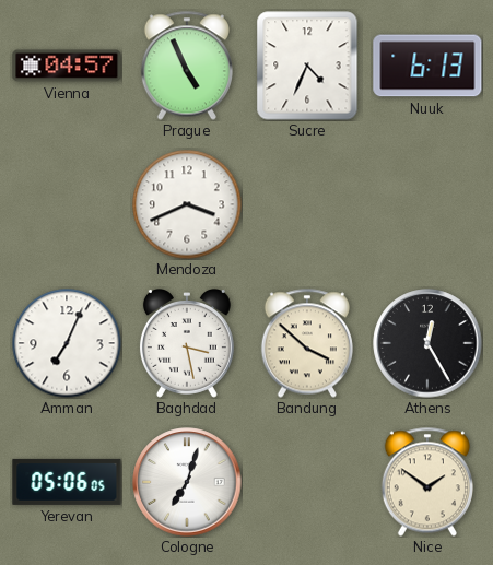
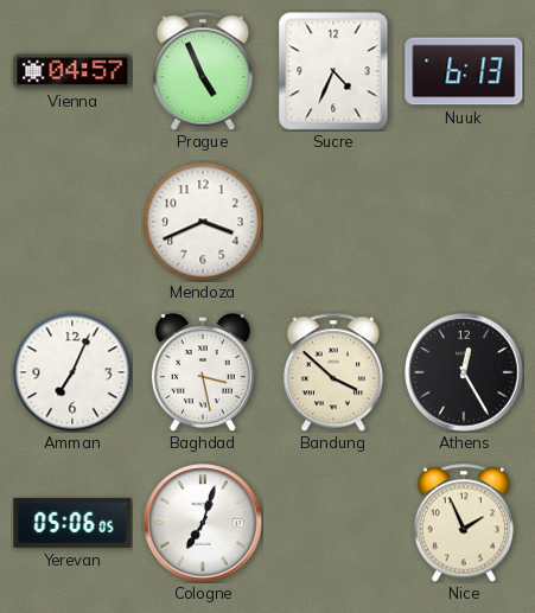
Nice: 1:51 -> 1:56
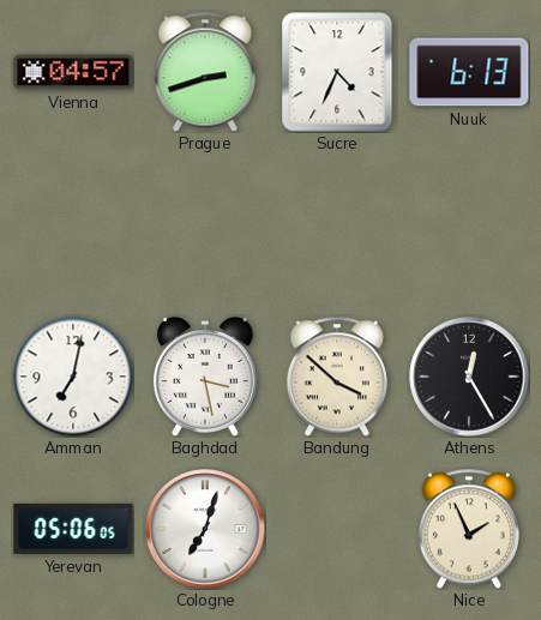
Prague: 4:56 -> 2:42
Mendoza: 3:41 -> none
Amman: 7:04 -> 7:02
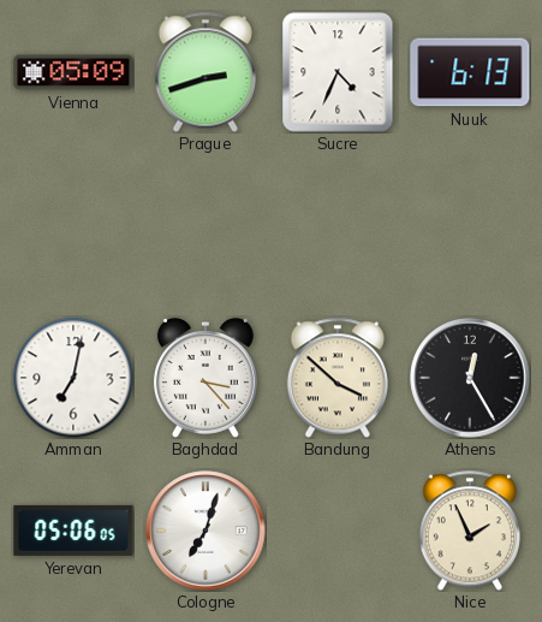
Vienna: 04:57 -> 05:09
Baghdad: 3:28 -> 3:23
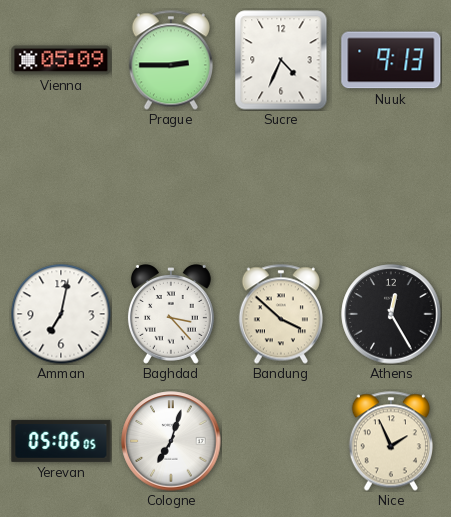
Prague: 2:42 -> 2:45
Nuuk: 6:13 -> 9:13
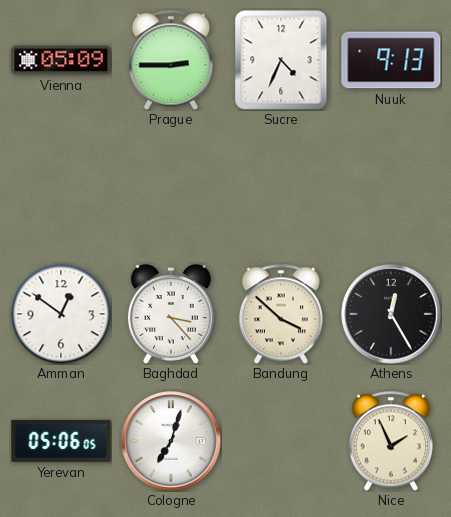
Amman: 7:02 -> 12:51
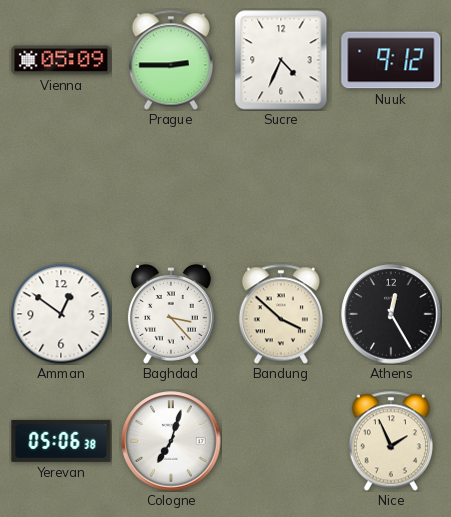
Nuuk: 9:13 -> 9:12
Yerevan: 05:06:05 -> 05:06:38
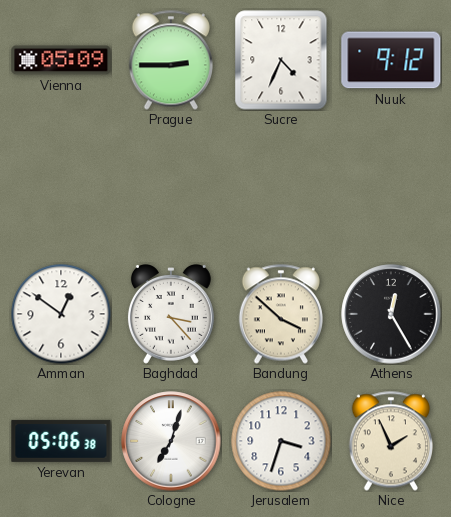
Jerusalem: none -> 3:33
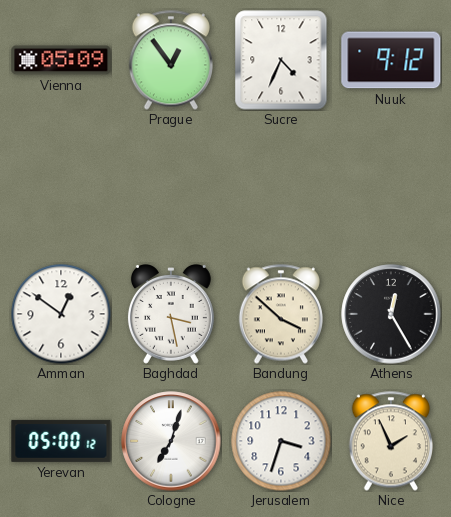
Prague: 2:45 -> 12:54
Baghdad: 3:23 -> 3:28
Yerevan: 05:06 -> 05:00
